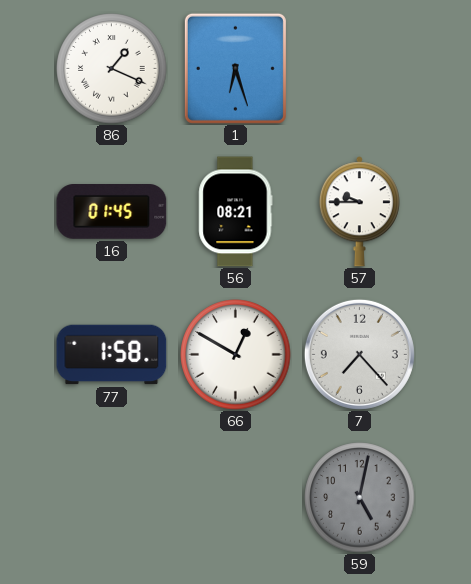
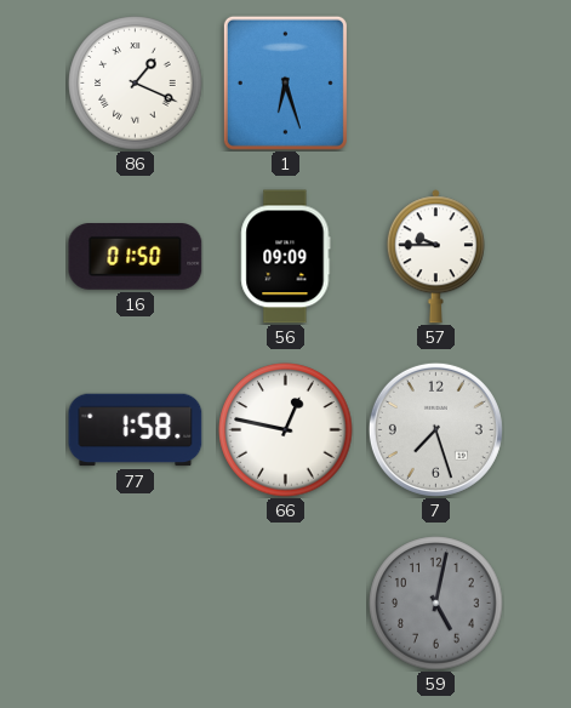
16: 01:45 -> 01:50
56: 08:21 -> 09:09
66: 12:50 -> 12:47
7: 7:23 -> 7:27
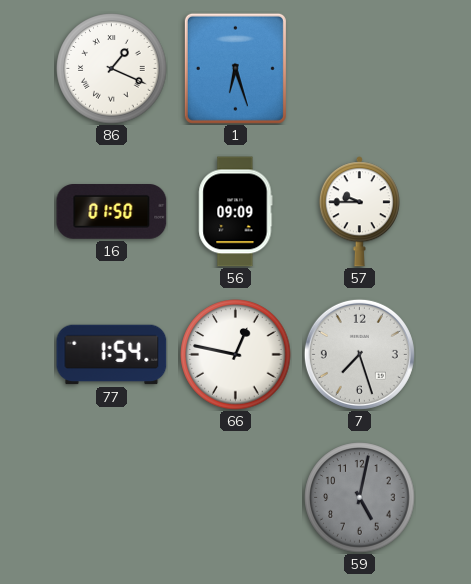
77: 1:58 -> 1:54
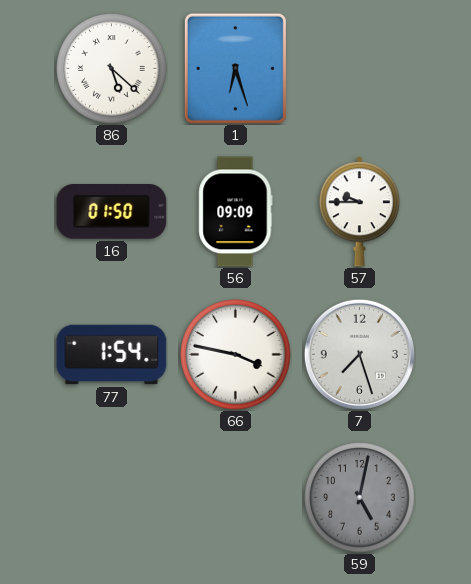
86: 1:19 -> 5:22
66: 12:47 -> 3:47
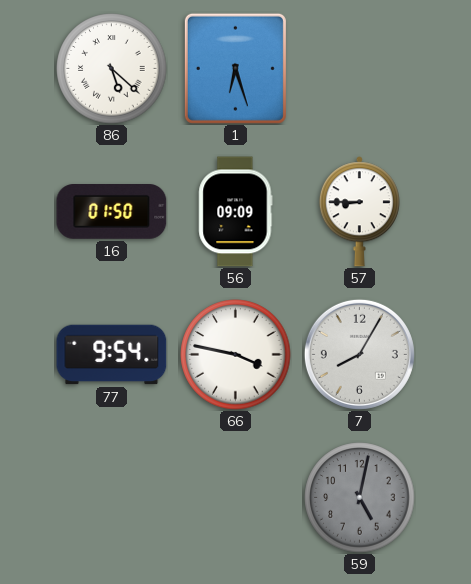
57: 9:45 -> 8:45
77: 1:54 -> 9:54
7: 7:27 -> 8:05
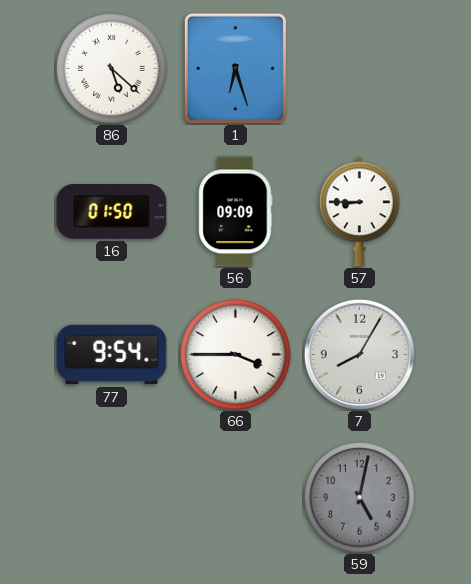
66: 3:47 -> 3:45
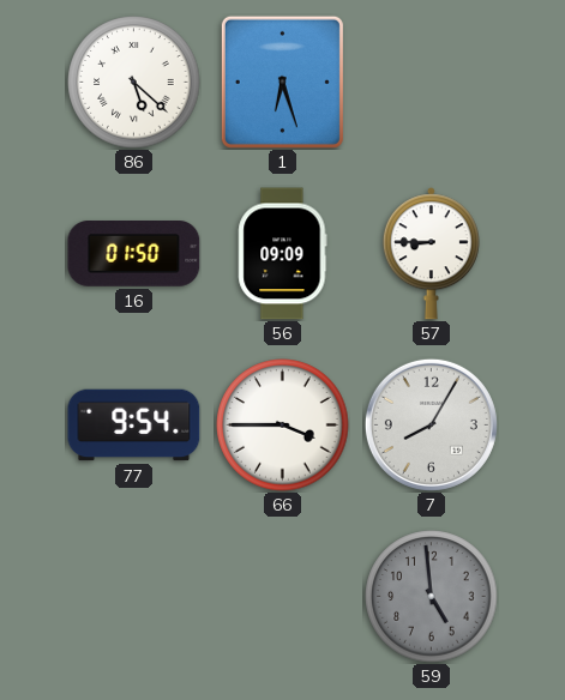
59: 5:02 -> 4:59
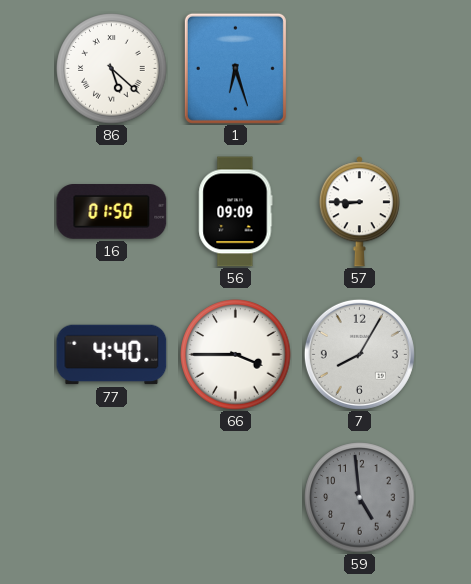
77: 9:54 -> 4:40
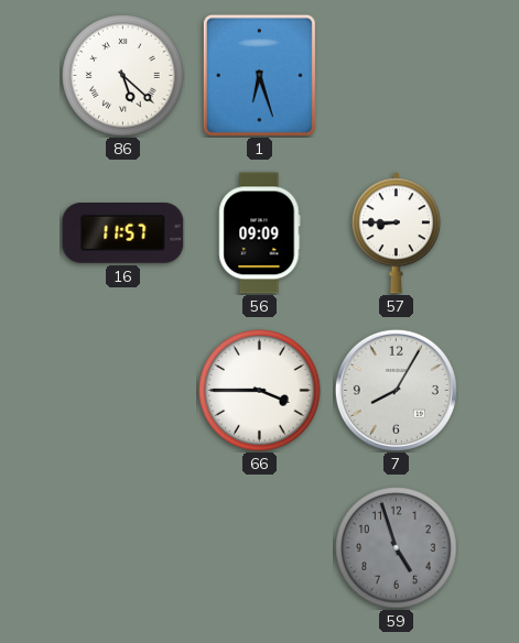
16: 01:50 -> 11:57
77: 4:40 -> none
59: 4:59 -> 4:57
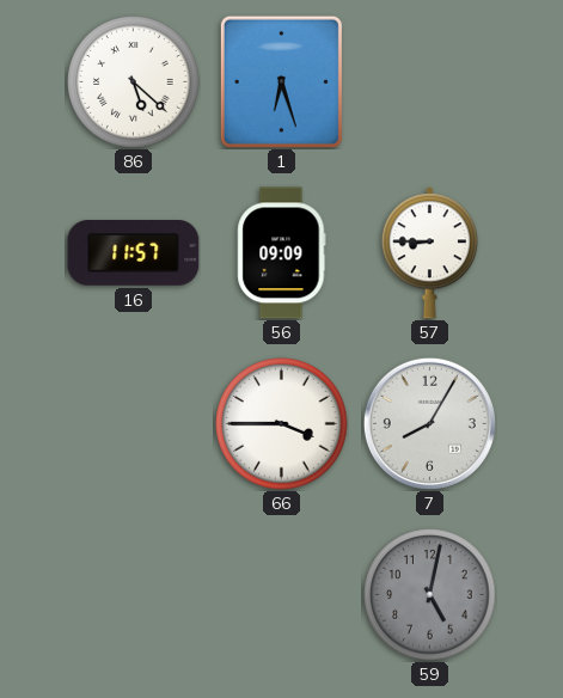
59: 4:57 -> 5:02
